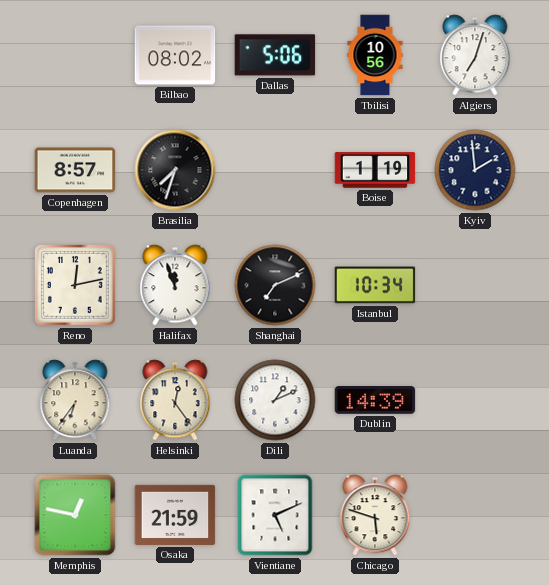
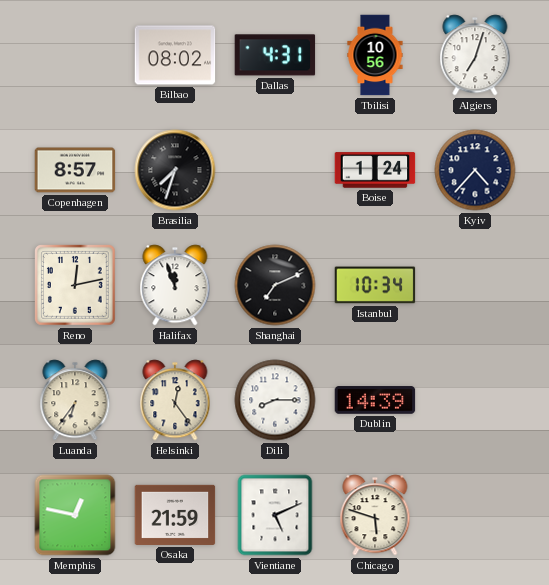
Dallas: 5:06 -> 4:31
Boise: 1:19 -> 1:24
Kyiv: 1:59 -> 4:37
Dili: 1:11 -> 8:15
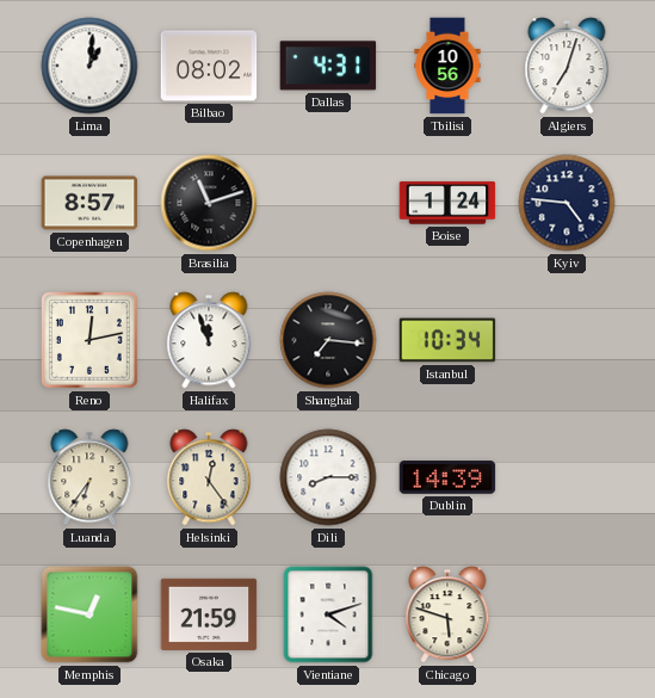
Lima: none -> 1:01
Brasilia: 7:33 -> 11:12
Kyiv: 4:37 -> 4:46
Shanghai: 7:11 -> 7:16
Vientiane: 5:11 -> 4:12
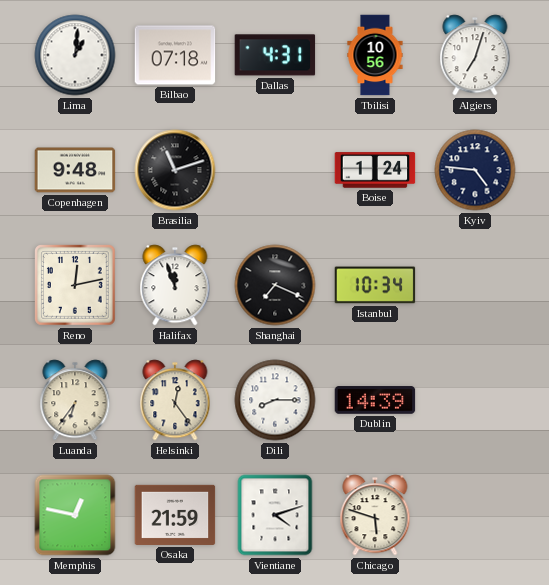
Bilbao: 08:02 -> 07:18
Copenhagen: 8:57 -> 9:48
Shanghai: 7:16 -> 7:19
